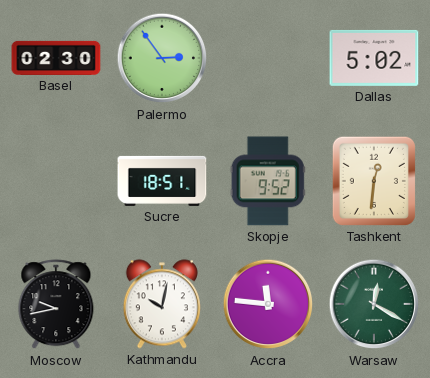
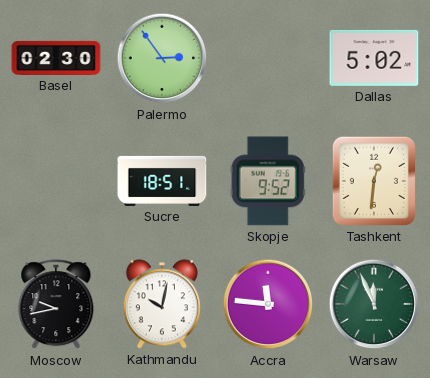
Warsaw: 12:20 -> 11:56
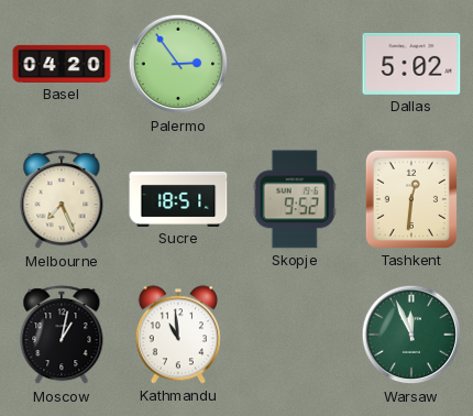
Basel: 02:30 -> 04:20
Melbourne: none -> 7:26
Moscow: 9:43 -> 1:02
Kathmandu: 10:02 -> 10:59
Accra: 11:46 -> none
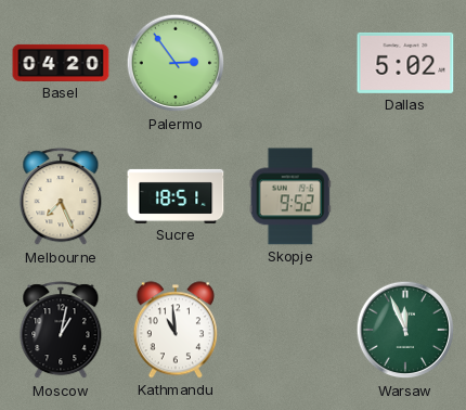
Tashkent: 12:31 -> none
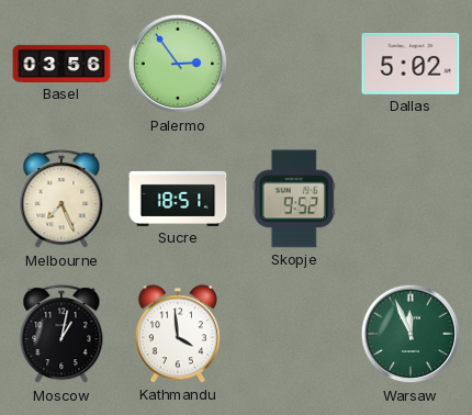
Basel: 04:20 -> 03:56
Kathmandu: 10:59 -> 3:59
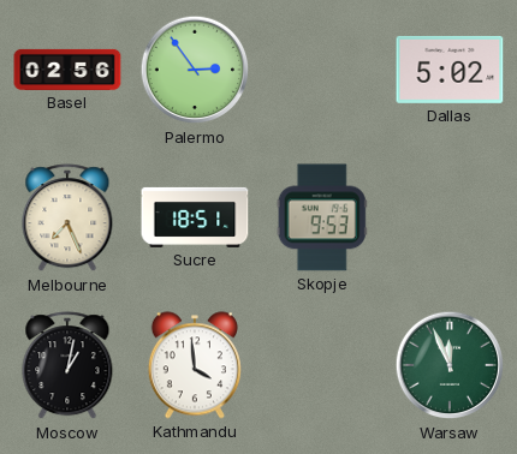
Basel: 03:56 -> 02:56
Skopje: 9:52 -> 9:53
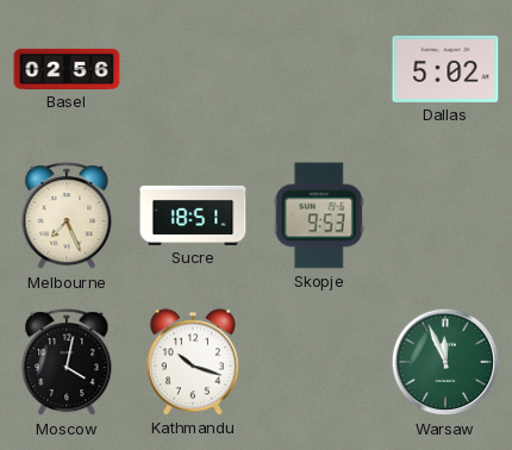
Palermo: 2:54 -> none
Moscow: 1:02 -> 4:02
Kathmandu: 3:59 -> 10:18
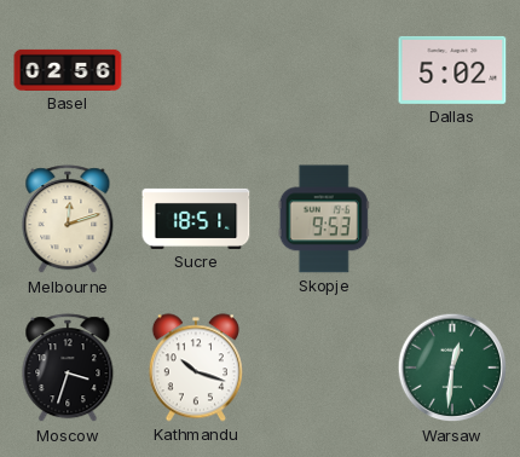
Melbourne: 7:26 -> 12:12
Moscow: 4:02 -> 3:33
Warsaw: 11:56 -> 12:31
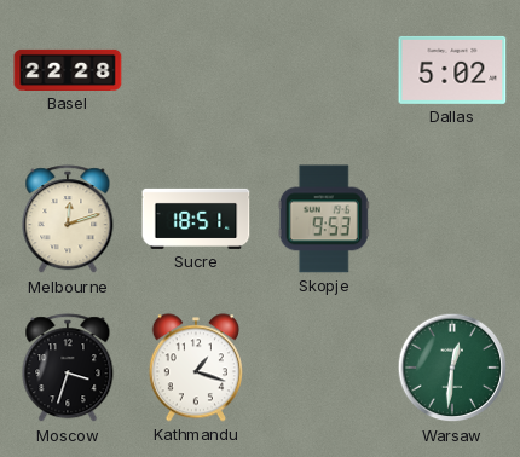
Basel: 02:56 -> 22:28
Kathmandu: 10:18 -> 1:18
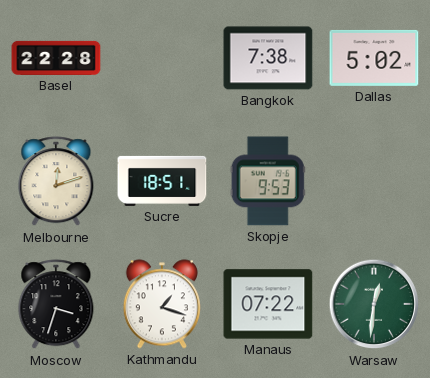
Bangkok: none -> 7:38
Manaus: none -> 07:22
